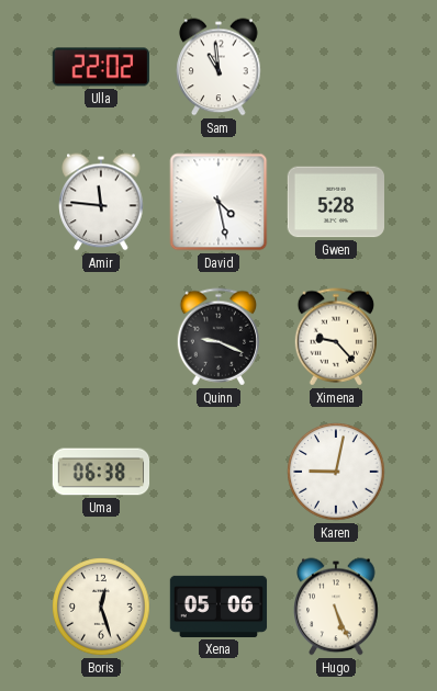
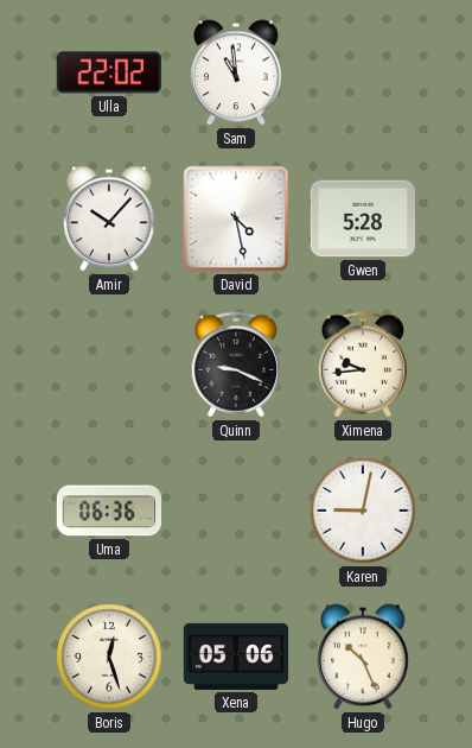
Amir: 11:46 -> 10:07
Ximena: 9:23 -> 9:44
Uma: 06:38 -> 06:36
Hugo: 5:26 -> 10:26
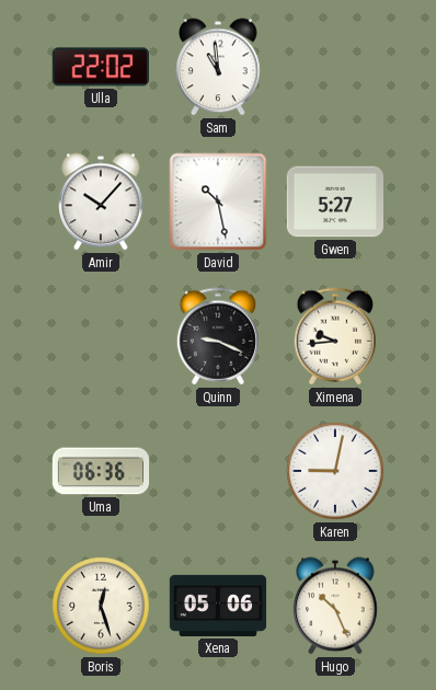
David: 4:28 -> 10:28
Gwen: 5:28 -> 5:27
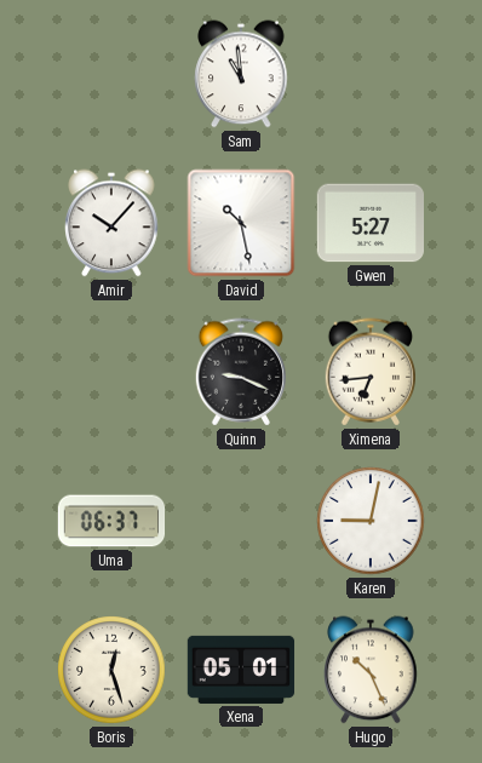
Ulla: 22:02 -> none
Ximena: 9:44 -> 6:44
Uma: 06:36 -> 06:37
Xena: 05:06 -> 05:01
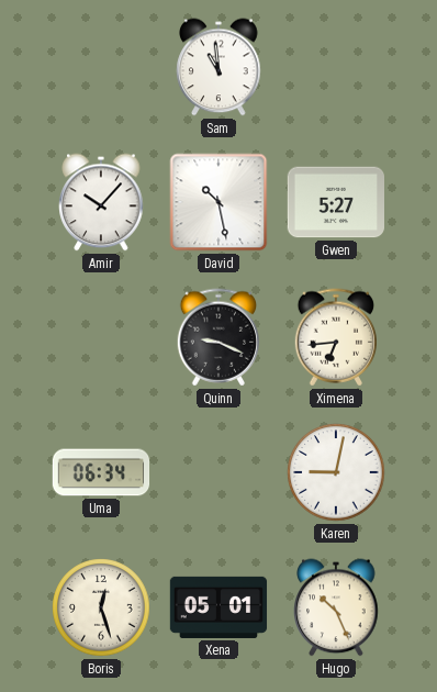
Uma: 06:37 -> 06:34
